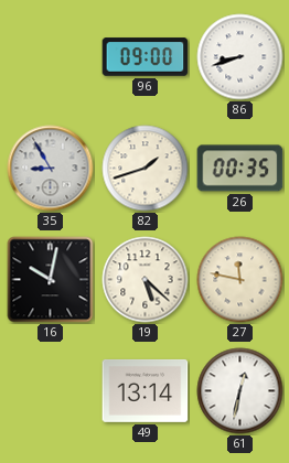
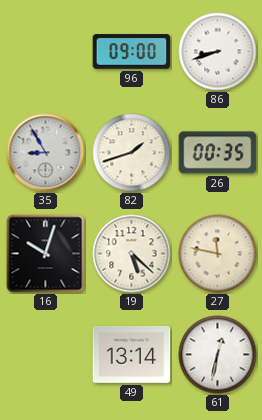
16: 10:02 -> 10:03
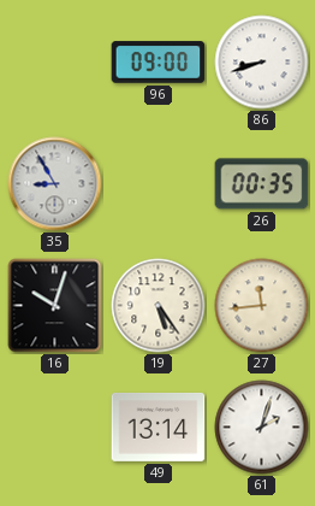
82: 1:42 -> none
19: 5:22 -> 5:24
27: 11:47 -> 11:44
61: 12:32 -> 2:03
